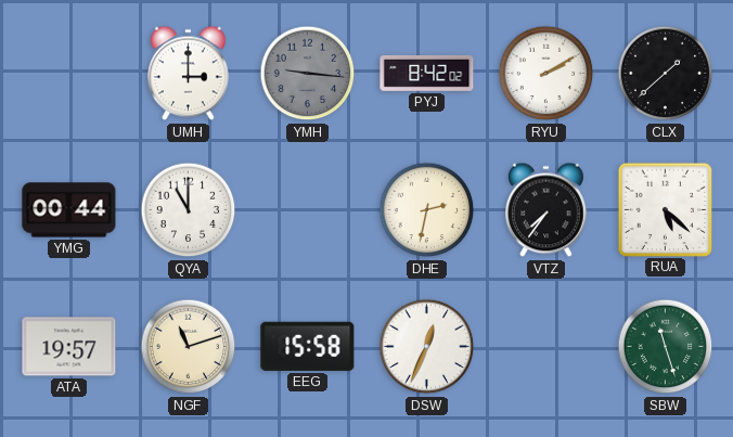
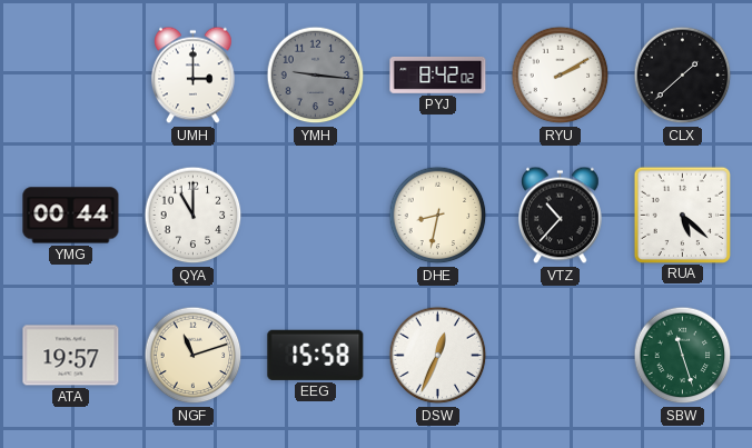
DHE: 2:32 -> 8:32
VTZ: 7:36 -> 10:37
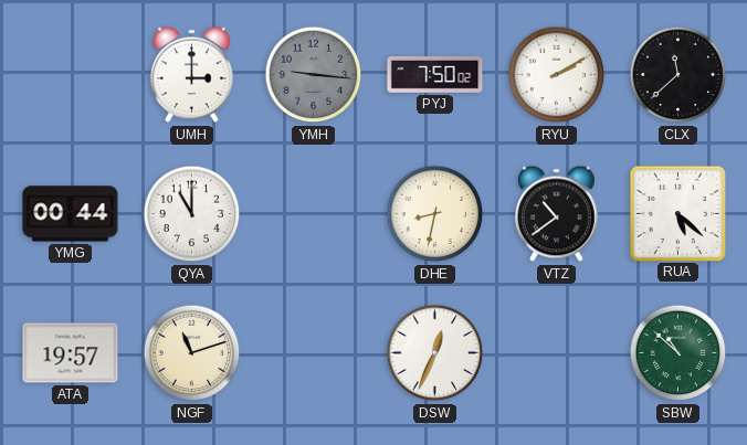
PYJ: 8:42 -> 7:50
CLX: 1:38 -> 11:38
VTZ: 10:37 -> 10:39
EEG: 15:58 -> none
SBW: 11:27 -> 10:52
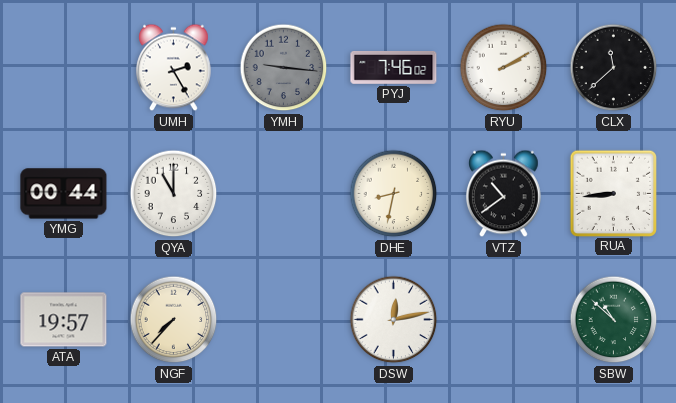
UMH: 3:00 -> 2:25
PYJ: 7:50 -> 7:46
RUA: 5:22 -> 8:44
NGF: 11:12 -> 7:37
DSW: 12:34 -> 12:13
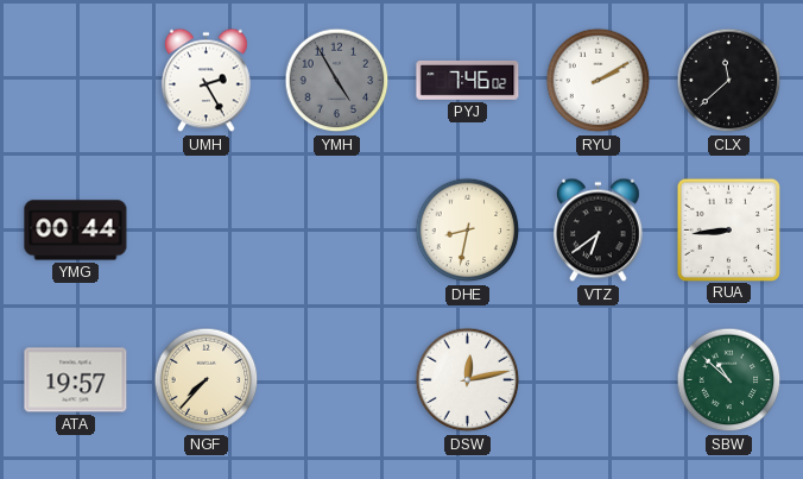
YMH: 9:16 -> 4:55
QYA: 11:00 -> none
VTZ: 10:39 -> 6:39
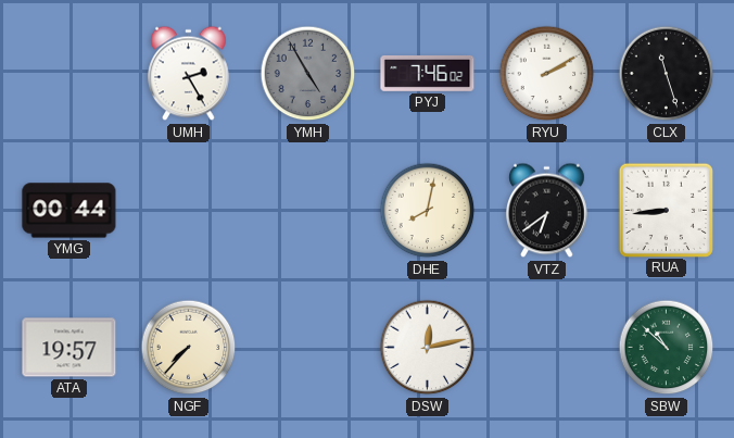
CLX: 11:38 -> 11:27
DHE: 8:32 -> 8:02
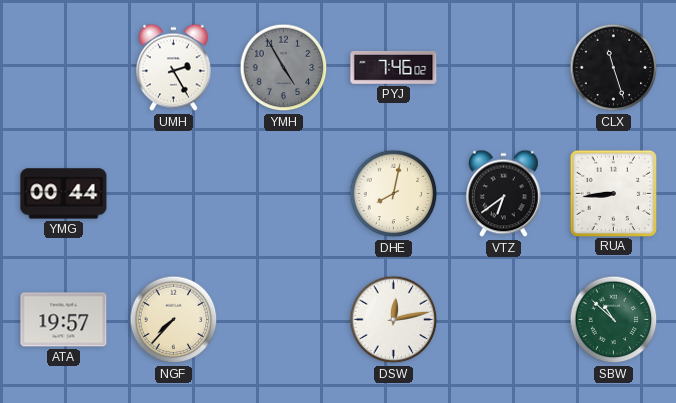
RYU: 2:10 -> none
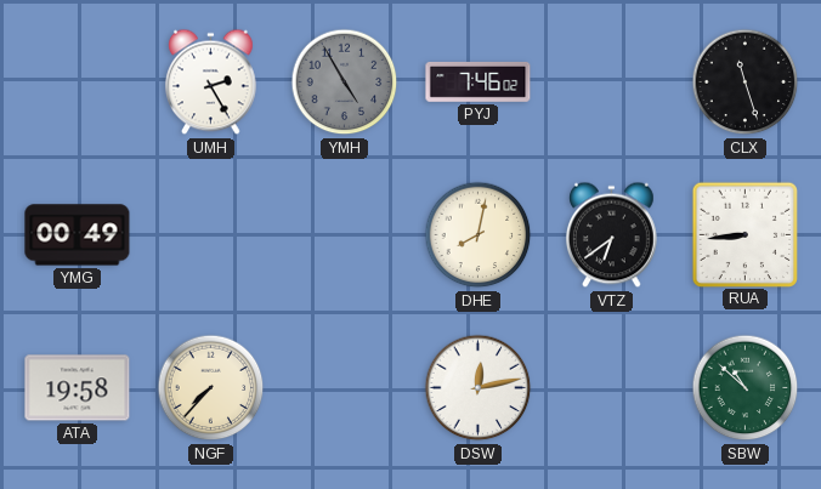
YMG: 00:44 -> 00:49
ATA: 19:57 -> 19:58
